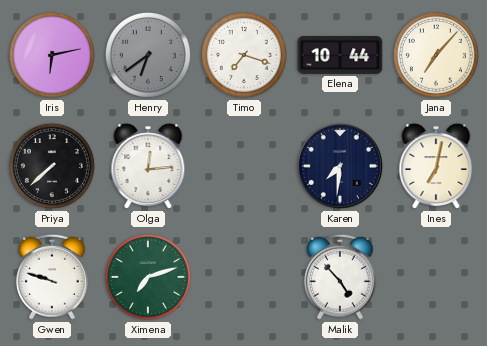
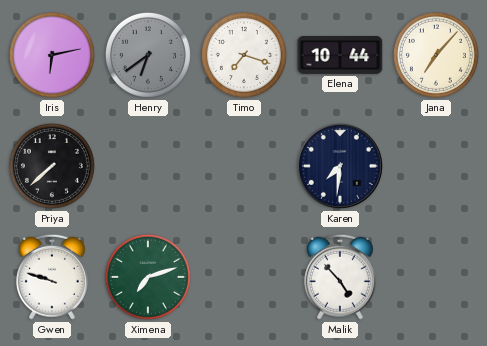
Olga: 12:14 -> none
Ines: 7:02 -> none
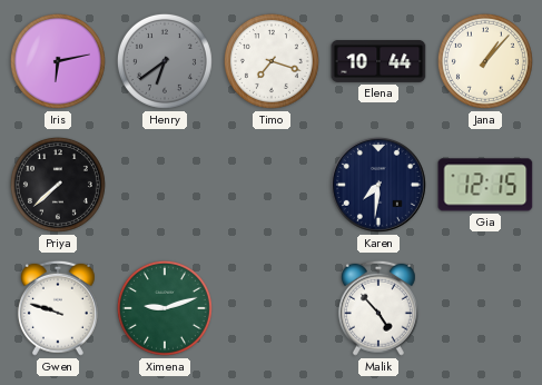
Jana: 7:07 -> 1:07
Gia: none -> 12:15
Ximena: 7:12 -> 9:12
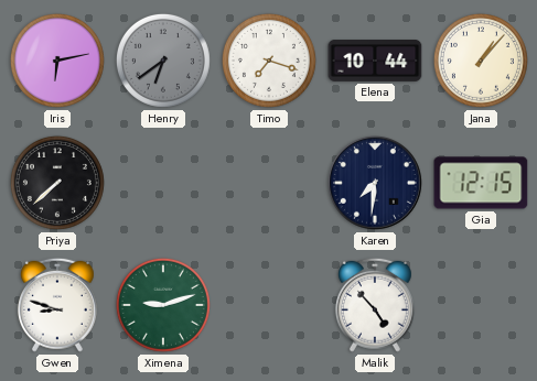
Gwen: 9:48 -> 8:48
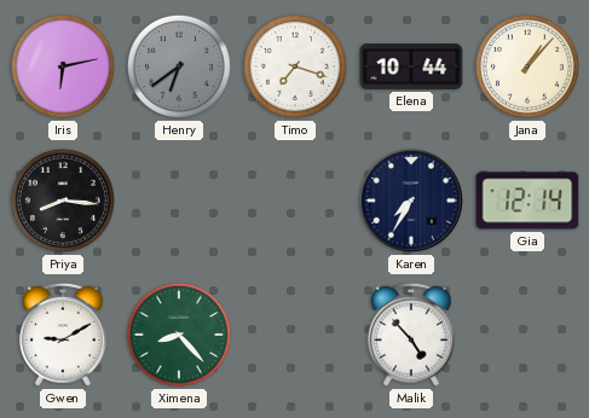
Priya: 7:38 -> 8:16
Karen: 7:31 -> 7:35
Gia: 12:15 -> 12:14
Gwen: 8:48 -> 9:10
Ximena: 9:12 -> 8:23
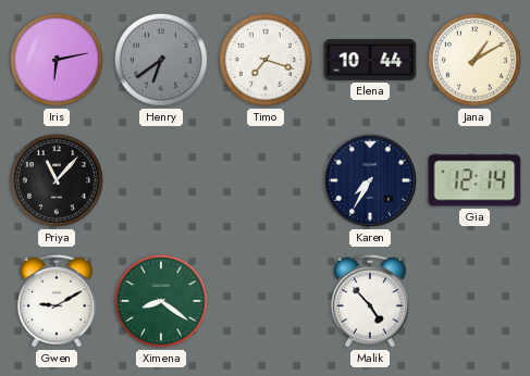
Jana: 1:07 -> 1:10
Priya: 8:16 -> 11:07
Ximena: 8:23 -> 8:21
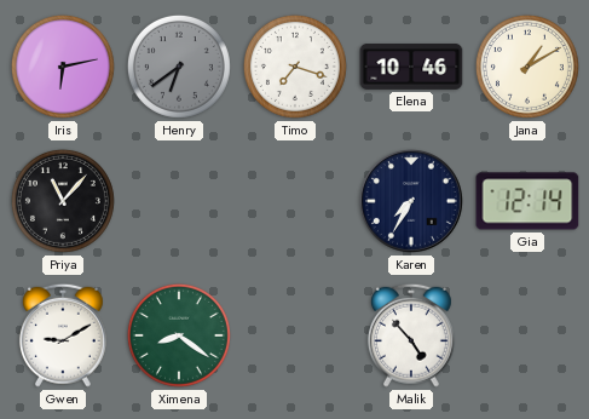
Elena: 10:44 -> 10:46
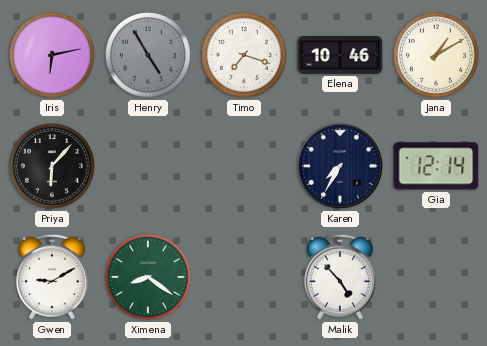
Henry: 6:39 -> 4:55
Priya: 11:07 -> 6:07
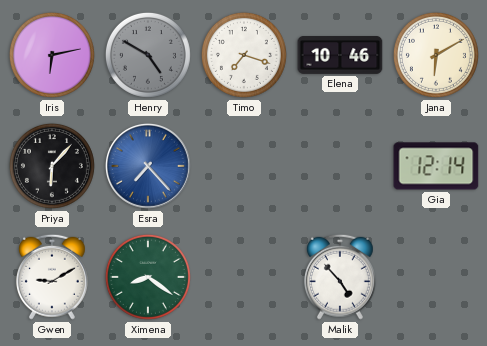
Henry: 4:55 -> 4:50
Jana: 1:10 -> 6:10
Esra: none -> 7:23
Karen: 7:35 -> none
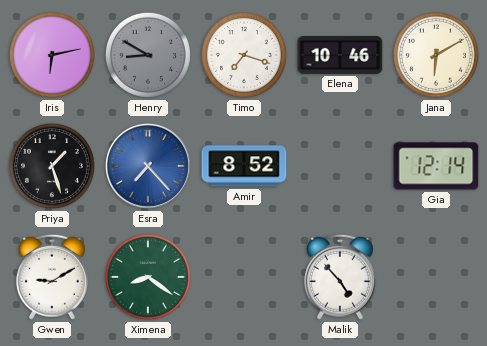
Henry: 4:50 -> 8:50
Priya: 6:07 -> 1:27
Amir: none -> 8:52
